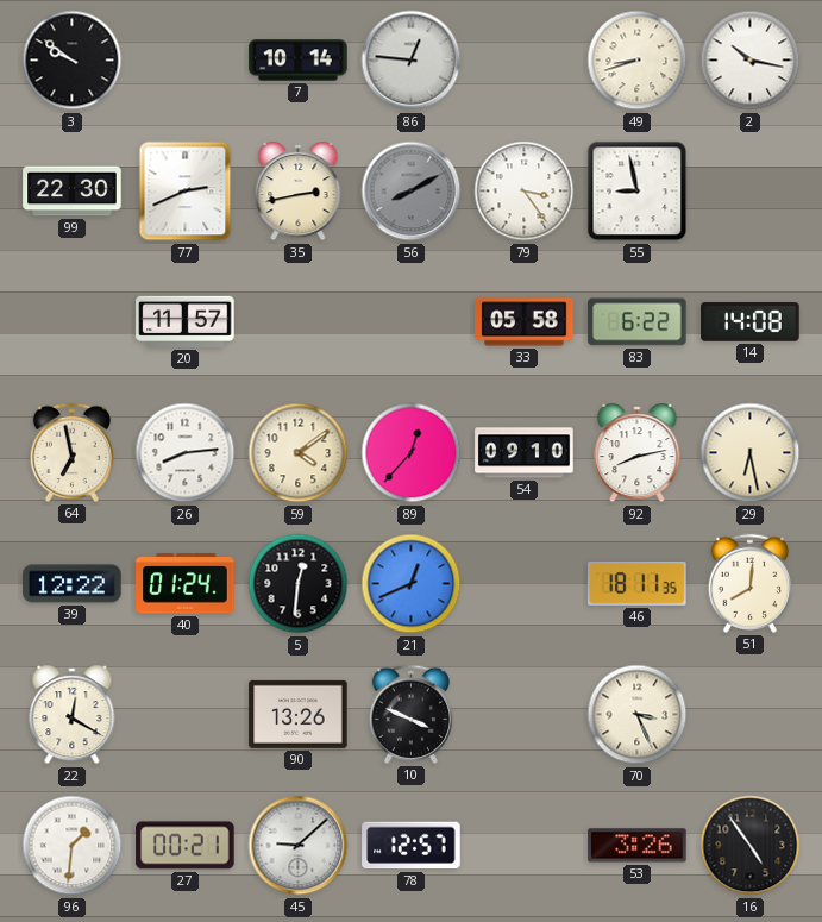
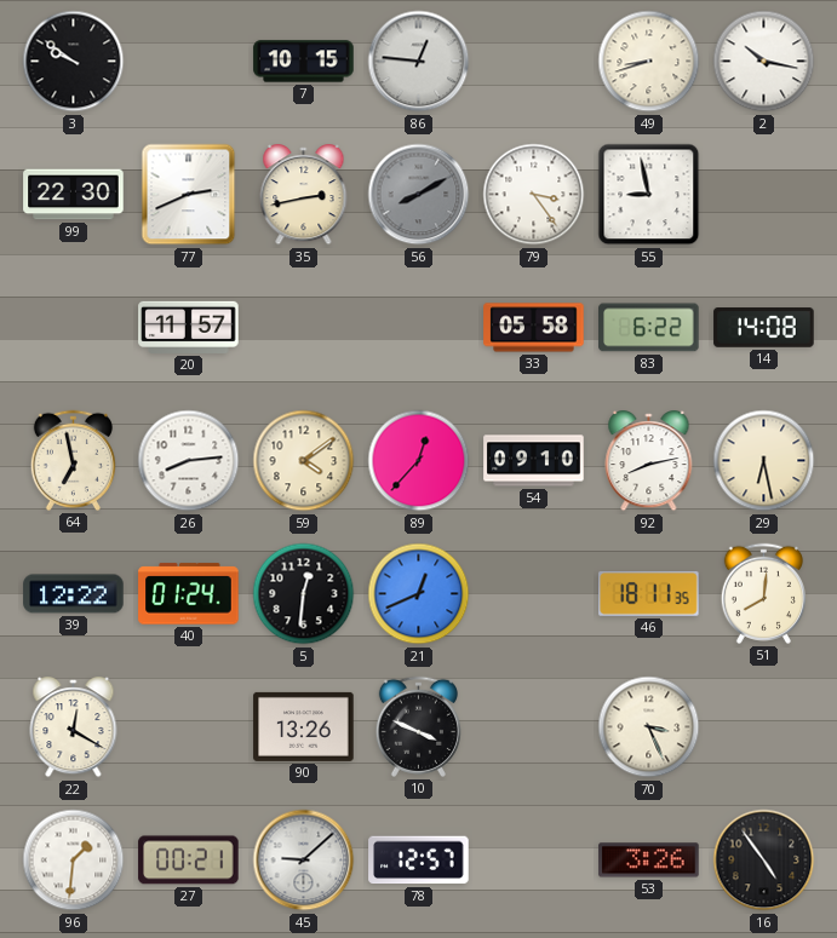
7: 10:14 -> 10:15
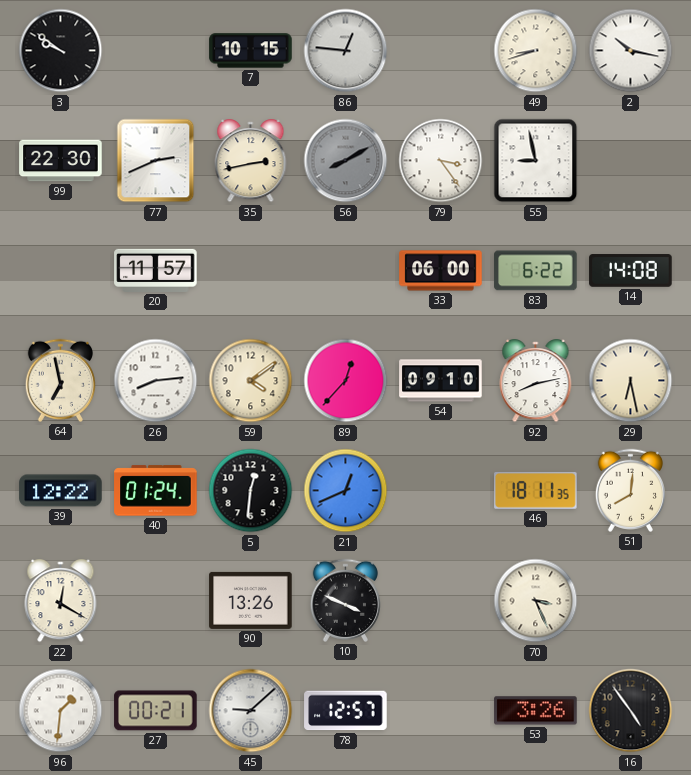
33: 05:58 -> 06:00
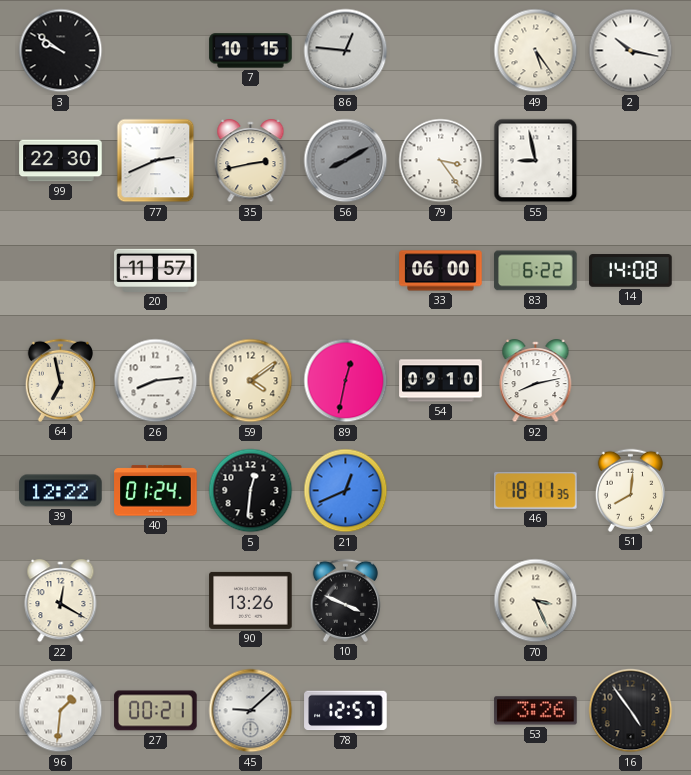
49: 8:42 -> 5:24
89: 12:37 -> 12:32
29: 6:28 -> none
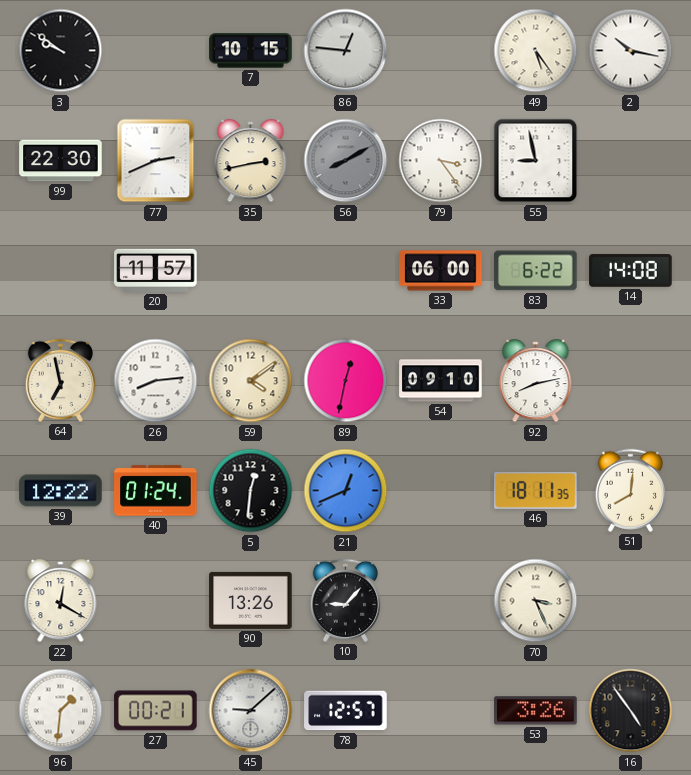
10: 3:49 -> 9:07
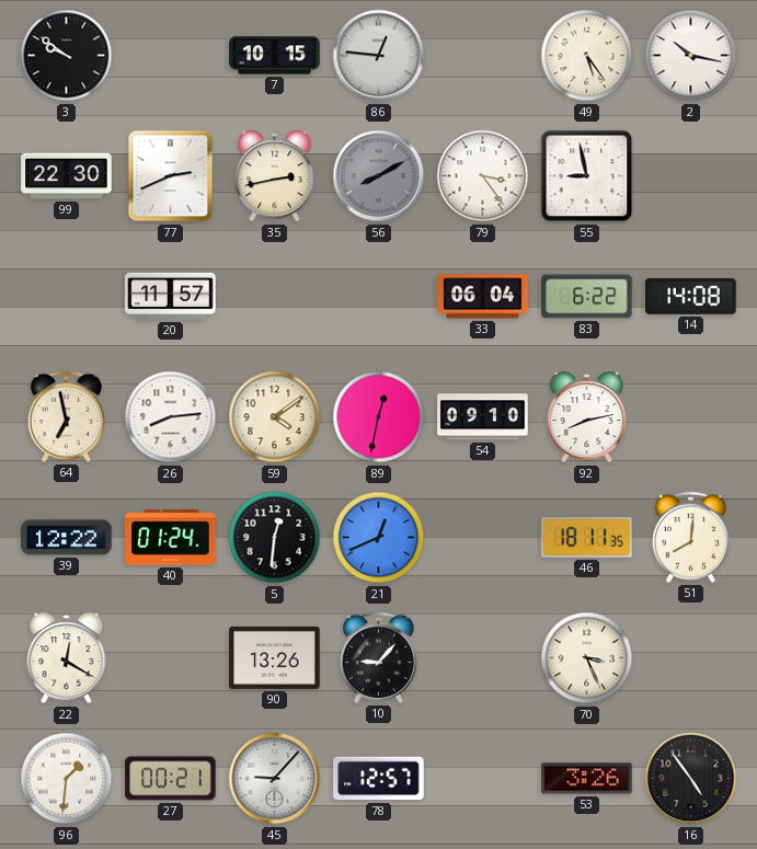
33: 06:00 -> 06:04
45: 9:08 -> 9:07
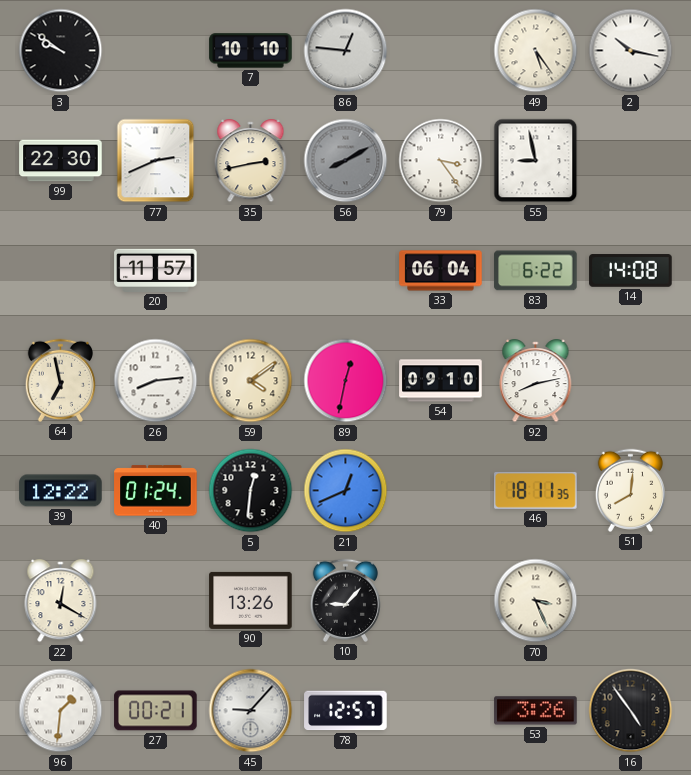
7: 10:15 -> 10:10
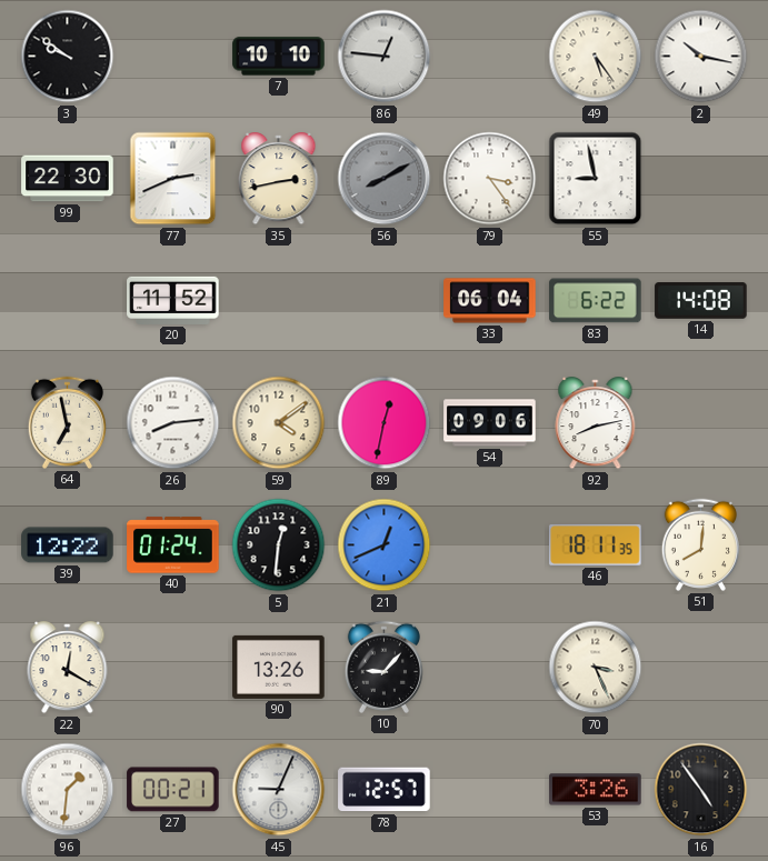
20: 11:57 -> 11:52
54: 09:10 -> 09:06
45: 9:07 -> 9:04
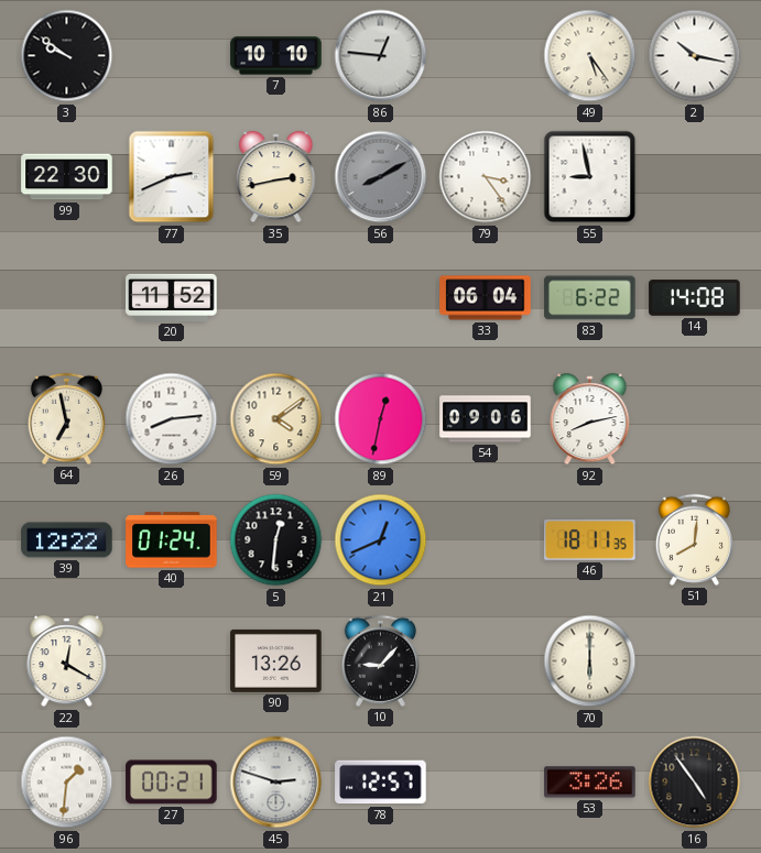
70: 3:26 -> 6:00
45: 9:04 -> 2:48
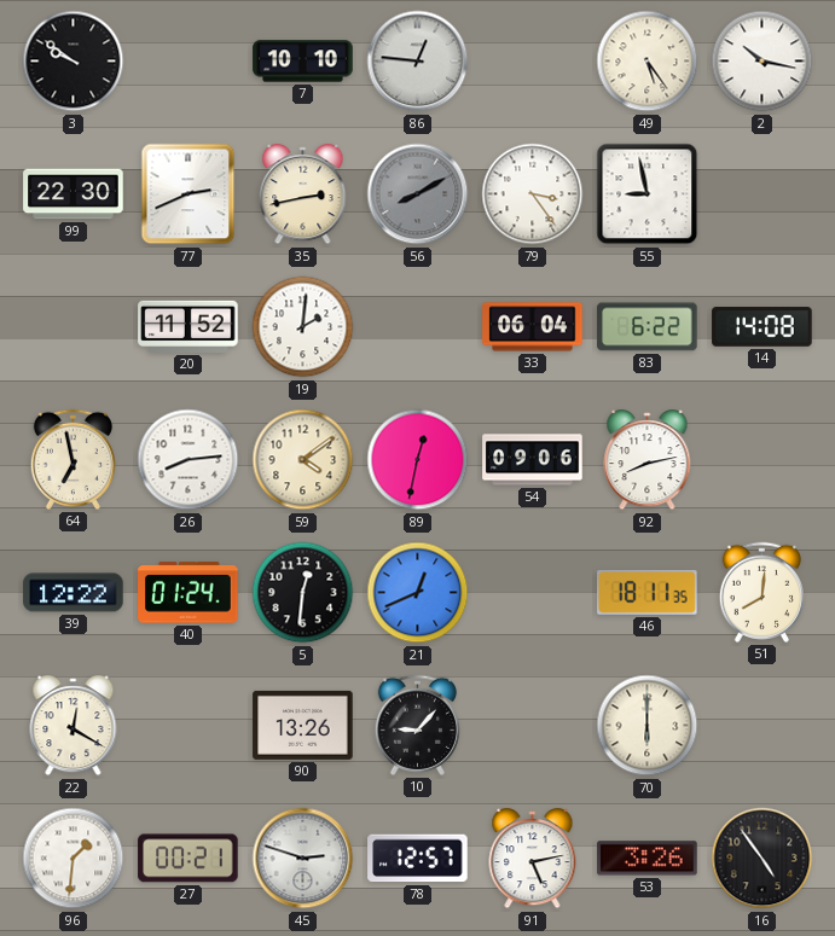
19: none -> 2:01
91: none -> 5:13
